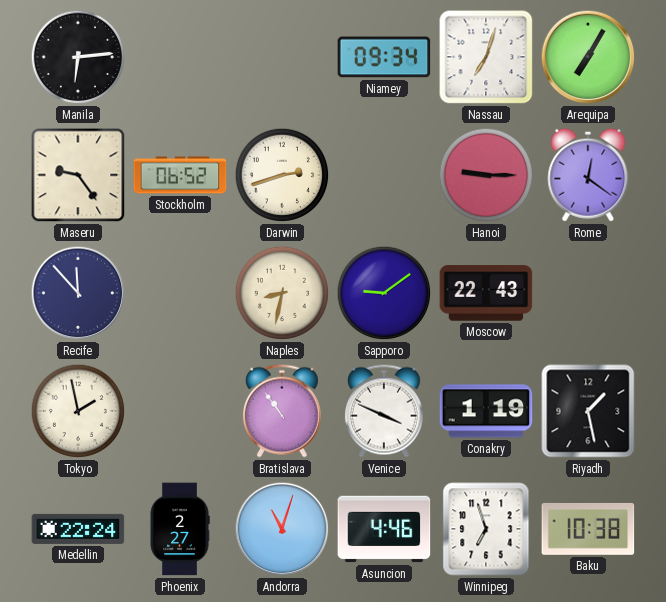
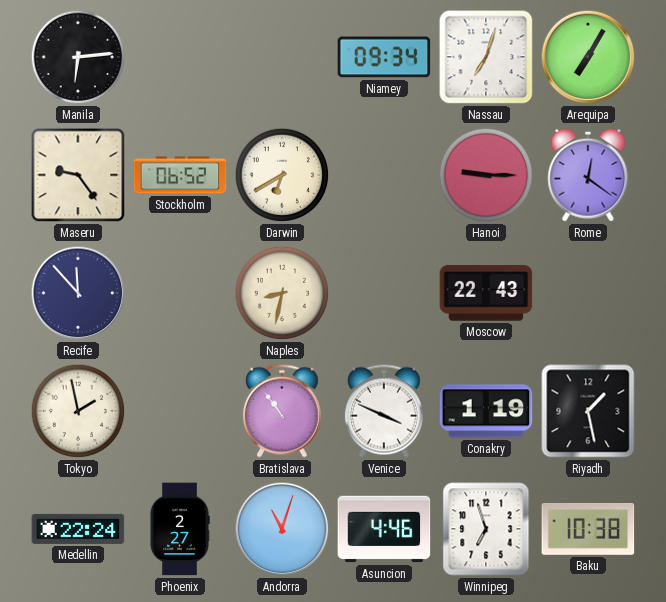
Darwin: 2:42 -> 6:40
Sapporo: 9:09 -> none
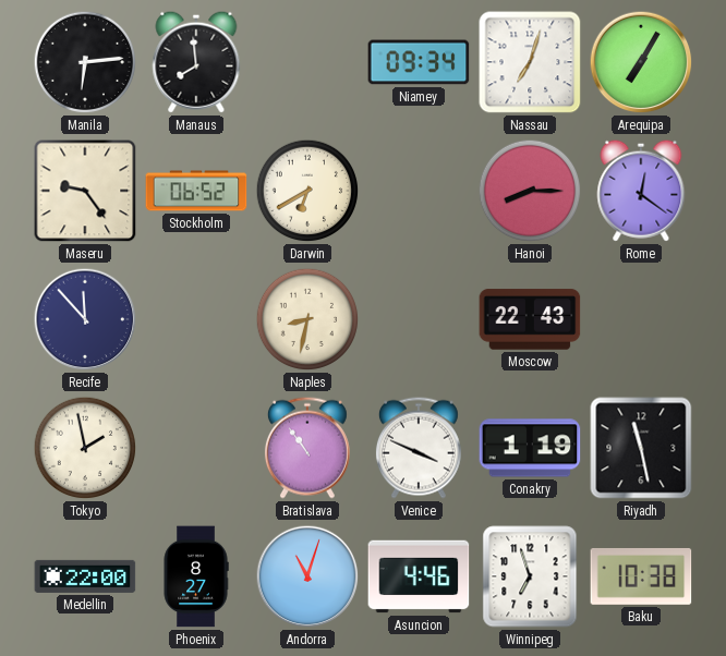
Manaus: none -> 7:59
Hanoi: 9:15 -> 8:15
Riyadh: 1:28 -> 11:28
Medellin: 22:24 -> 22:00
Phoenix: 2:27 -> 8:27
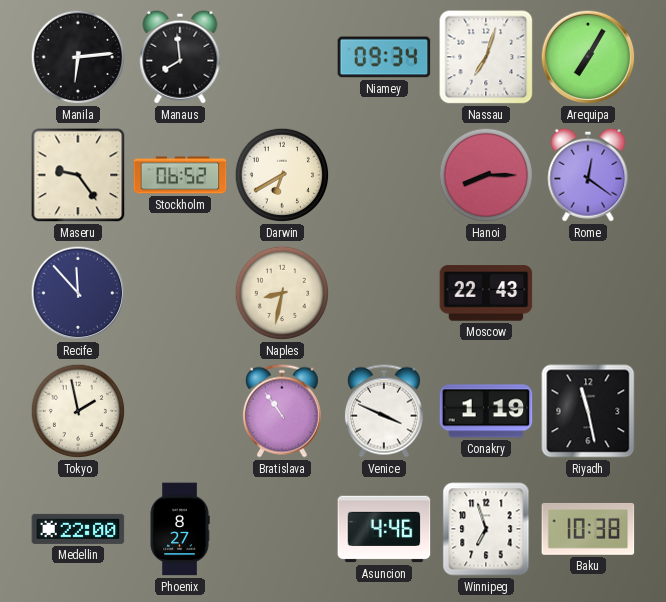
Andorra: 11:03 -> none
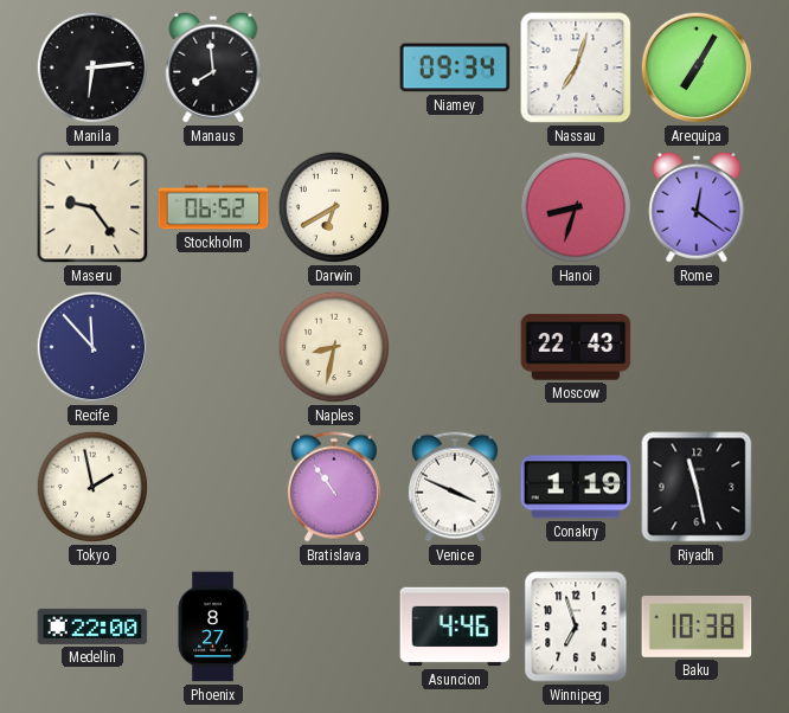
Hanoi: 8:15 -> 8:33
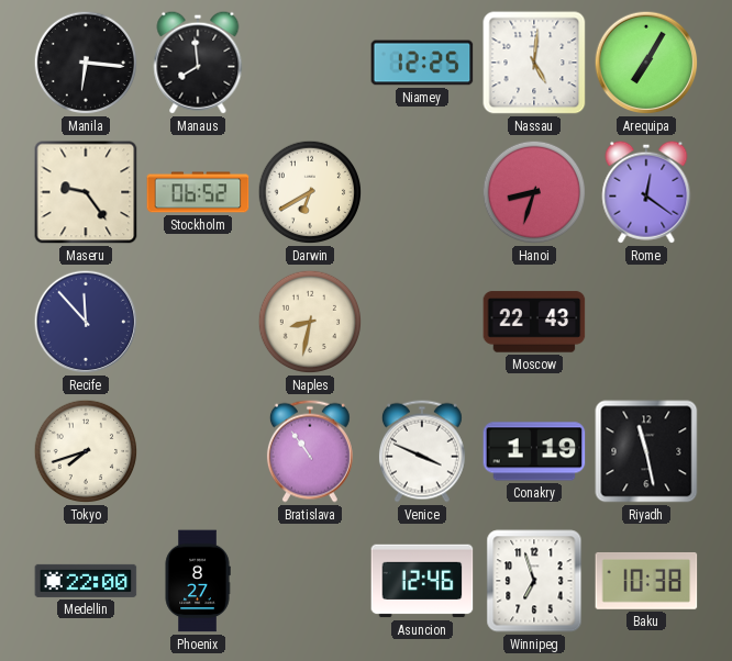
Manila: 6:14 -> 6:16
Niamey: 09:34 -> 12:25
Nassau: 7:03 -> 5:01
Tokyo: 1:58 -> 7:42
Asuncion: 4:46 -> 12:46
